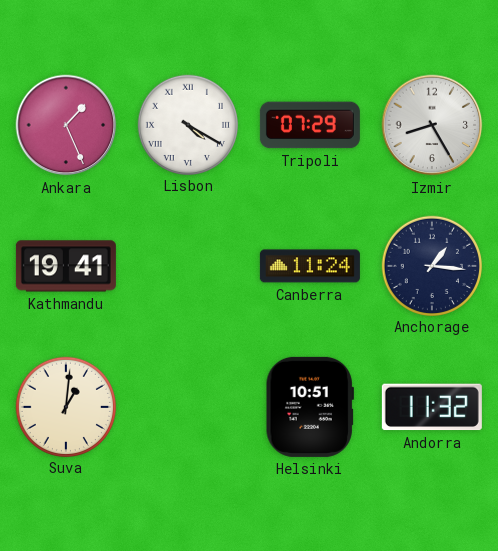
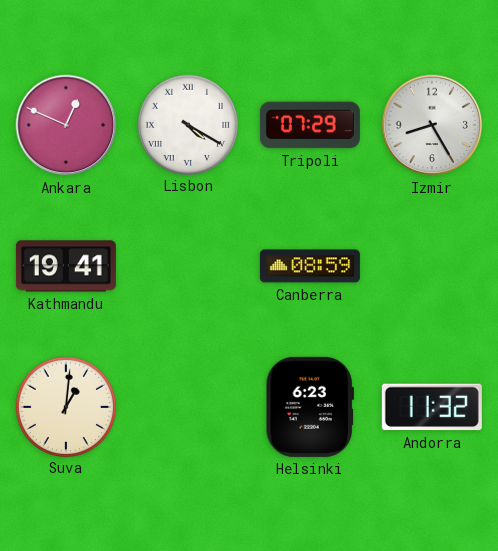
Ankara: 1:26 -> 12:49
Canberra: 11:24 -> 08:59
Anchorage: 1:16 -> none
Helsinki: 10:51 -> 6:23
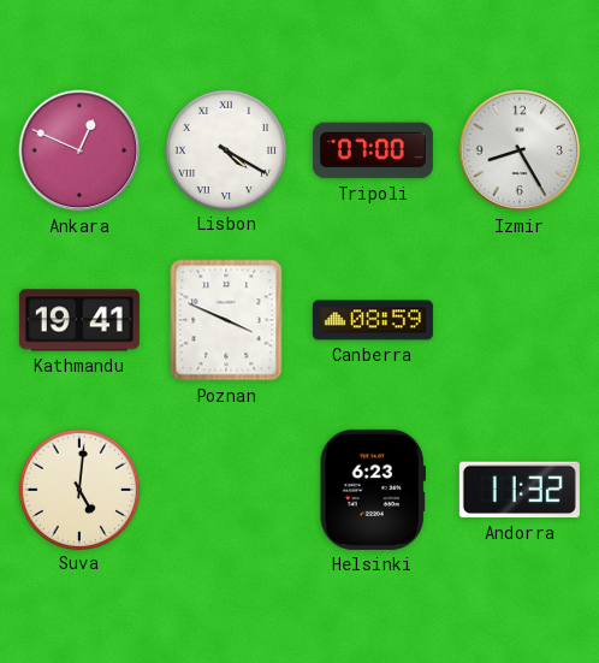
Tripoli: 07:29 -> 07:00
Poznan: none -> 3:49
Suva: 1:01 -> 5:01
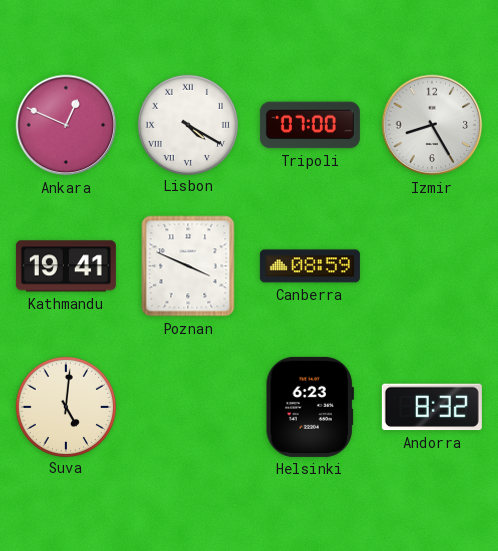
Andorra: 11:32 -> 8:32
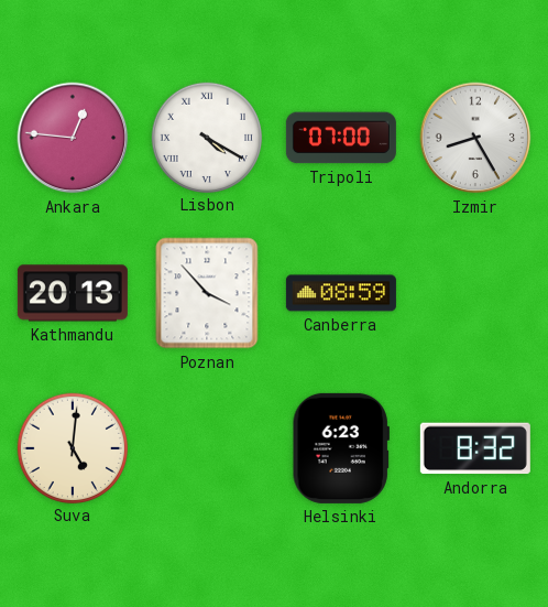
Ankara: 12:49 -> 12:46
Kathmandu: 19:41 -> 20:13
Poznan: 3:49 -> 3:53
